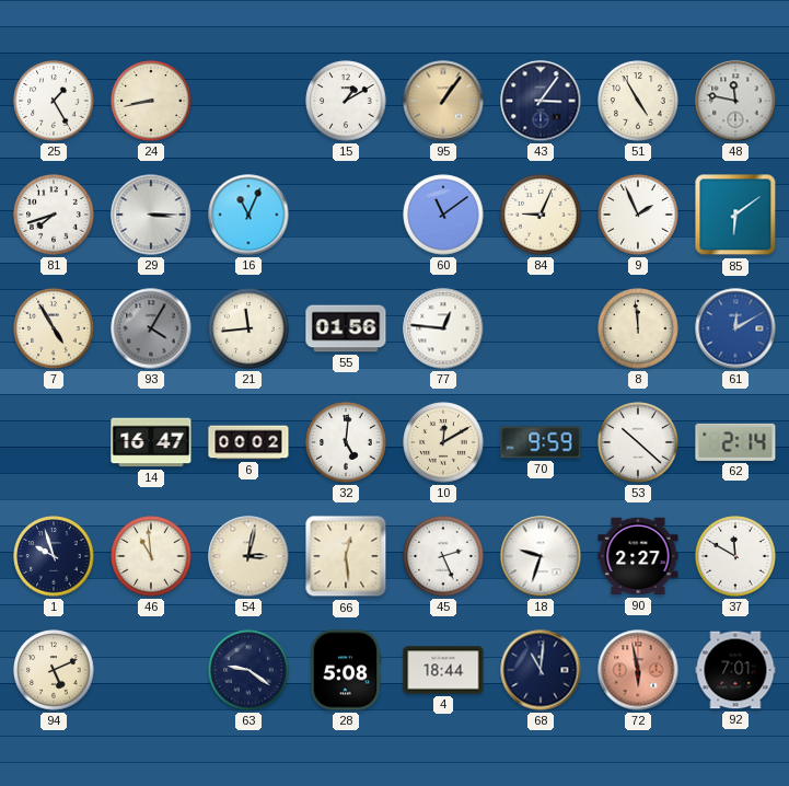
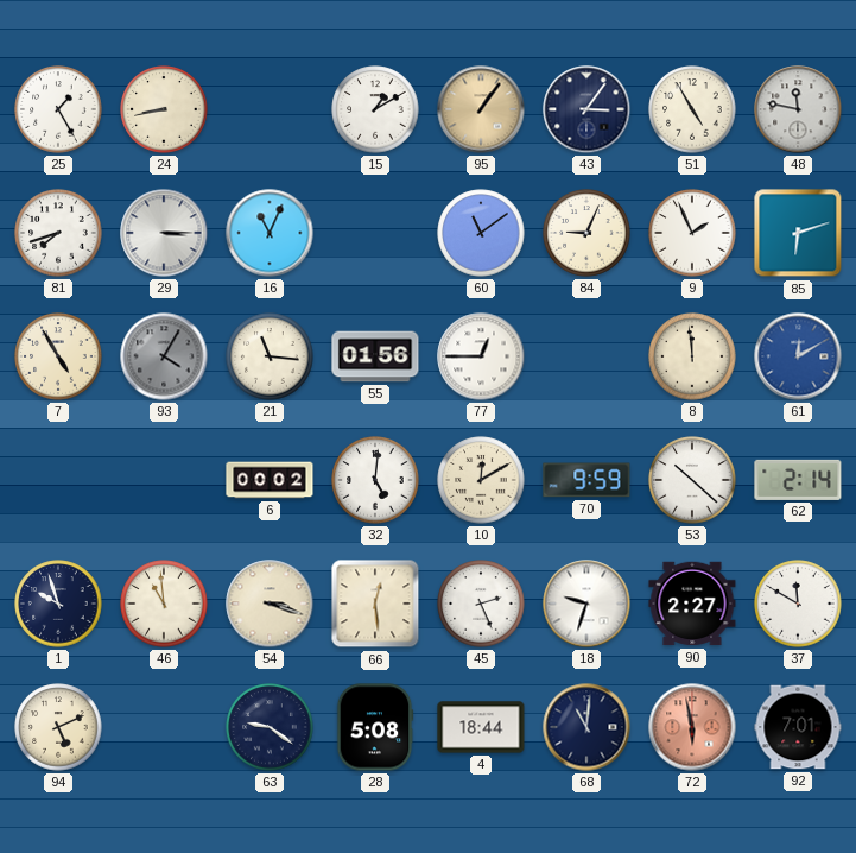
85: 6:09 -> 6:12
21: 11:44 -> 11:16
77: 12:46 -> 12:45
14: 16:47 -> none
54: 3:02 -> 3:18
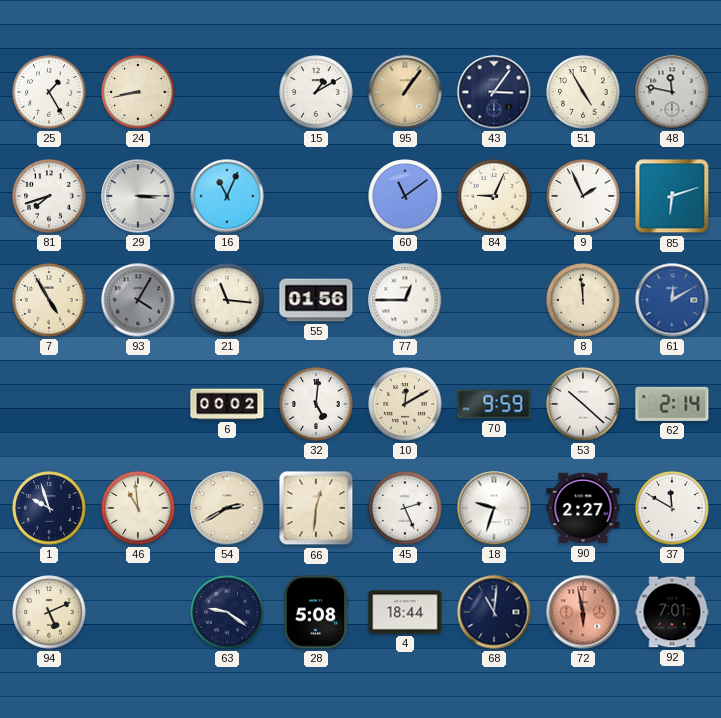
54: 3:18 -> 2:40
66: 12:29 -> 12:31
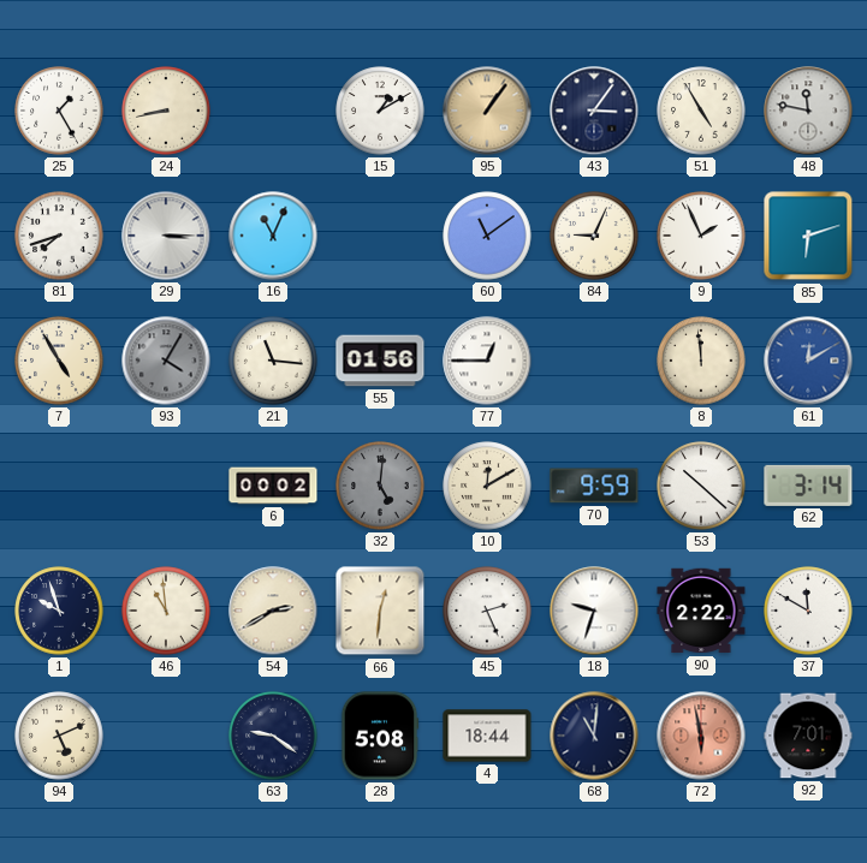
32 dial: white -> grey
62: 2:14 -> 3:14
90: 2:27 -> 2:22
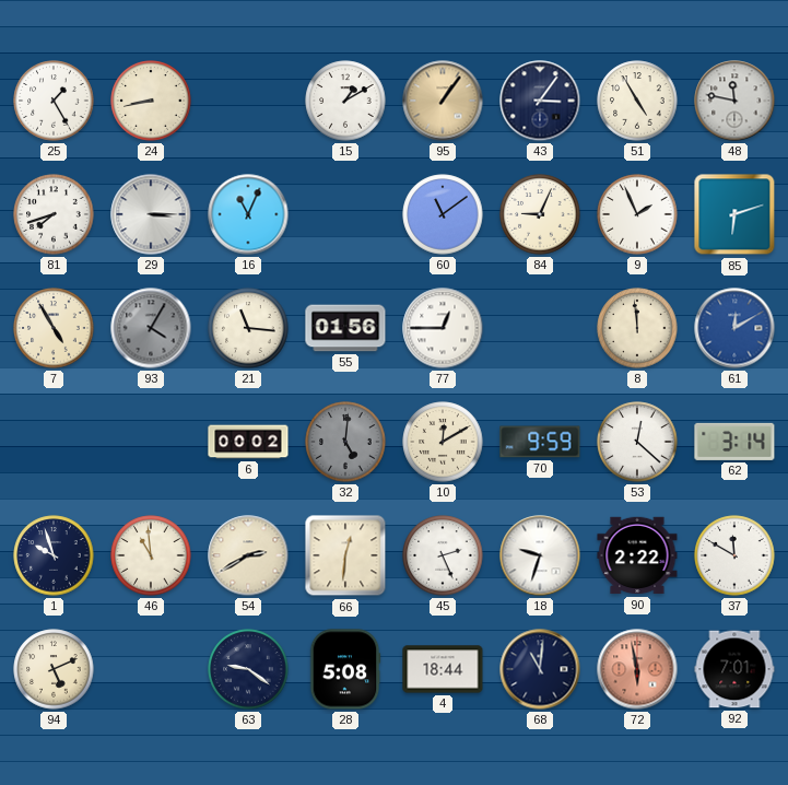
53: 10:22 -> 12:22
